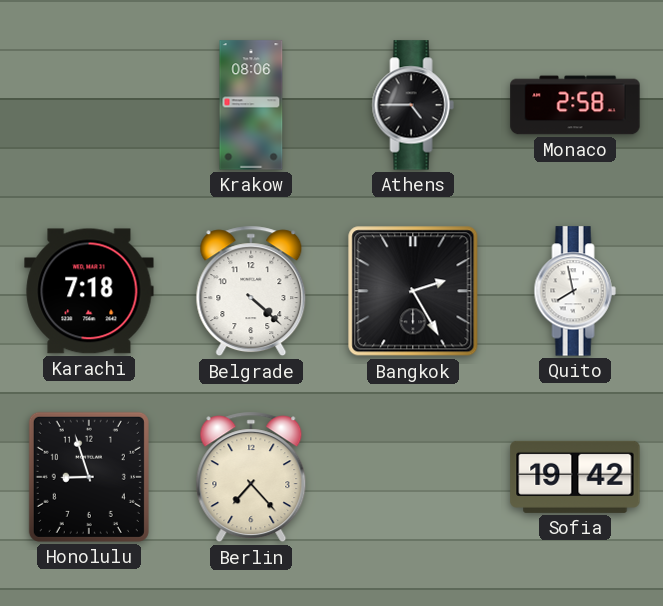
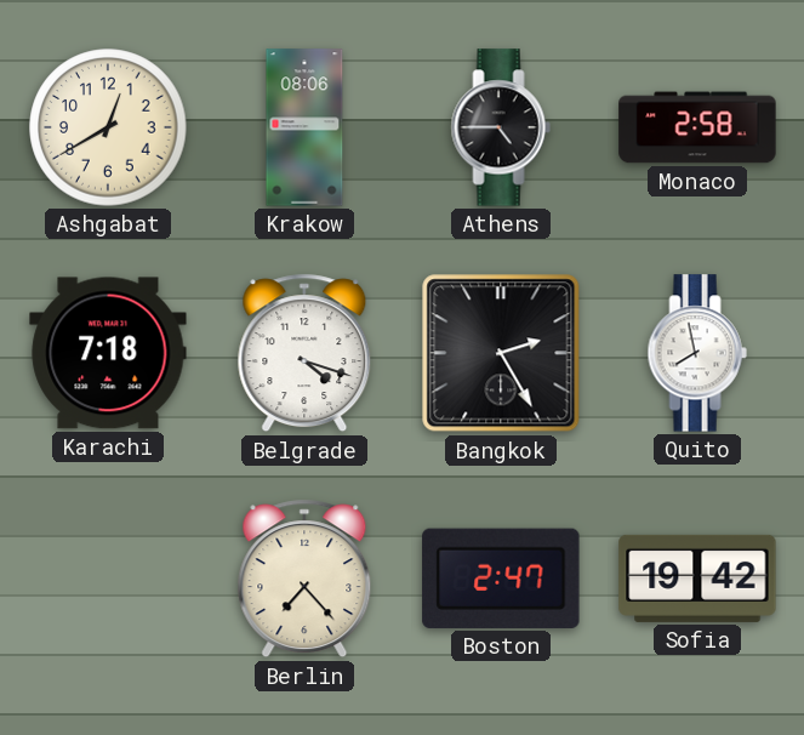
Ashgabat: none -> 12:40
Belgrade: 4:22 -> 4:18
Honolulu: 8:57 -> none
Boston: none -> 2:47
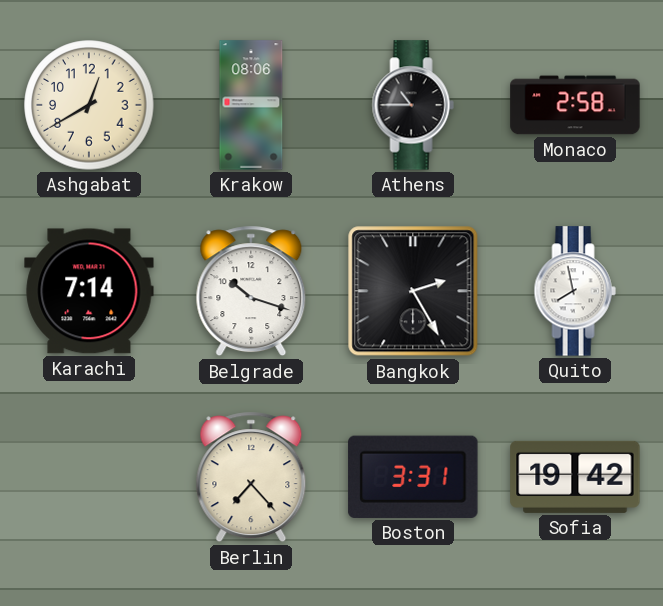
Athens: 4:45 -> 10:45
Karachi: 7:18 -> 7:14
Belgrade: 4:18 -> 10:18
Boston: 2:47 -> 3:31
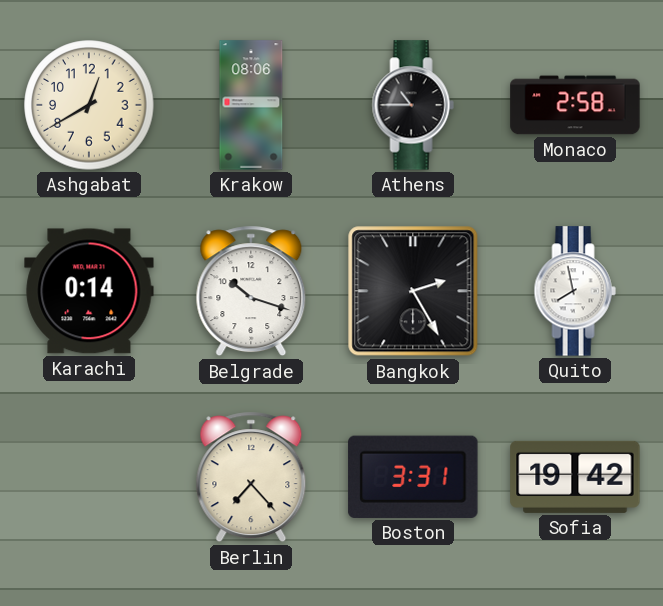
Karachi: 7:14 -> 0:14
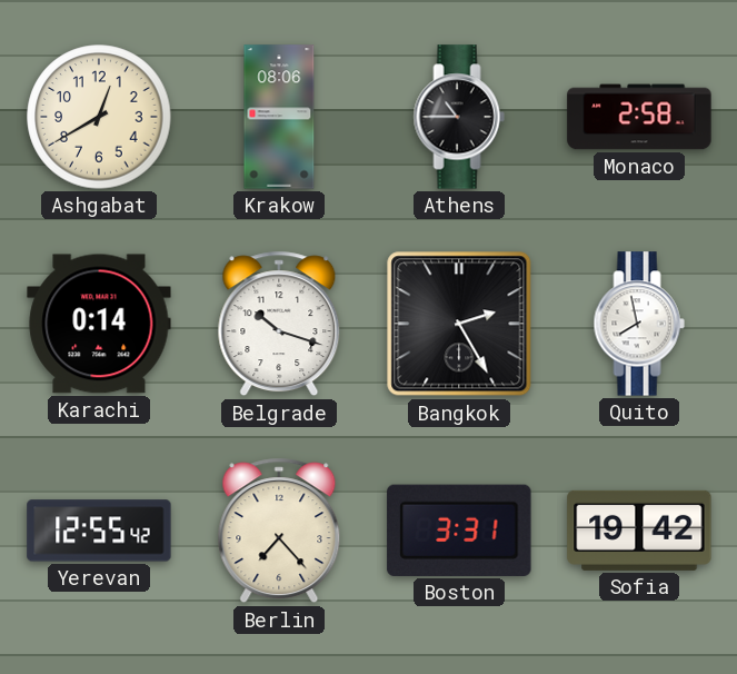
Yerevan: none -> 12:55
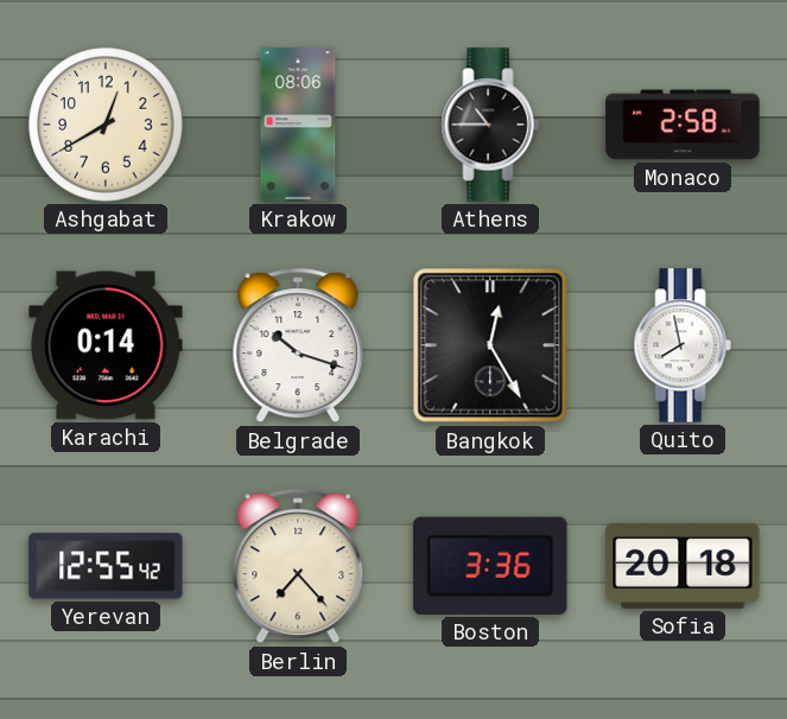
Bangkok: 2:25 -> 12:25
Boston: 3:31 -> 3:36
Sofia: 19:42 -> 20:18
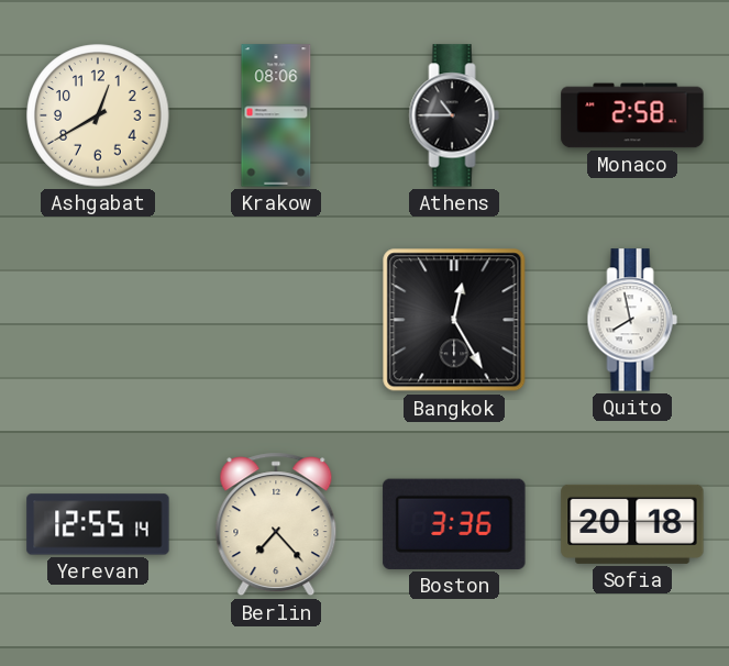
Karachi: 0:14 -> none
Belgrade: 10:18 -> none
Yerevan: 12:55:42 -> 12:55:14
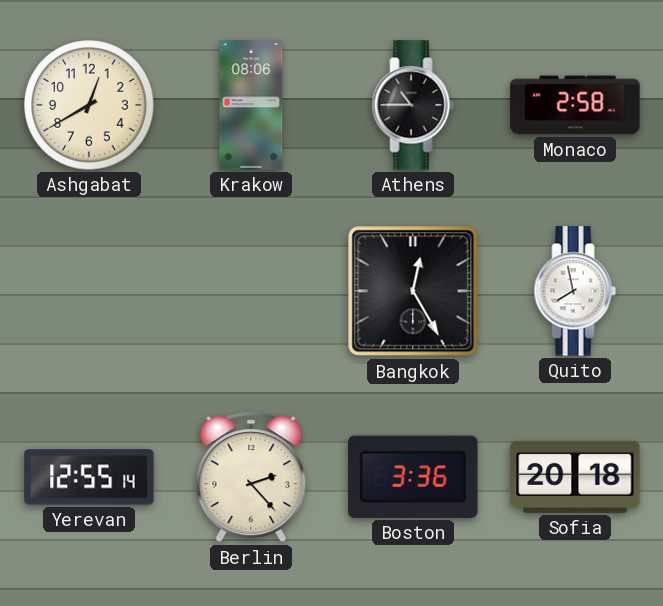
Berlin: 7:23 -> 2:23
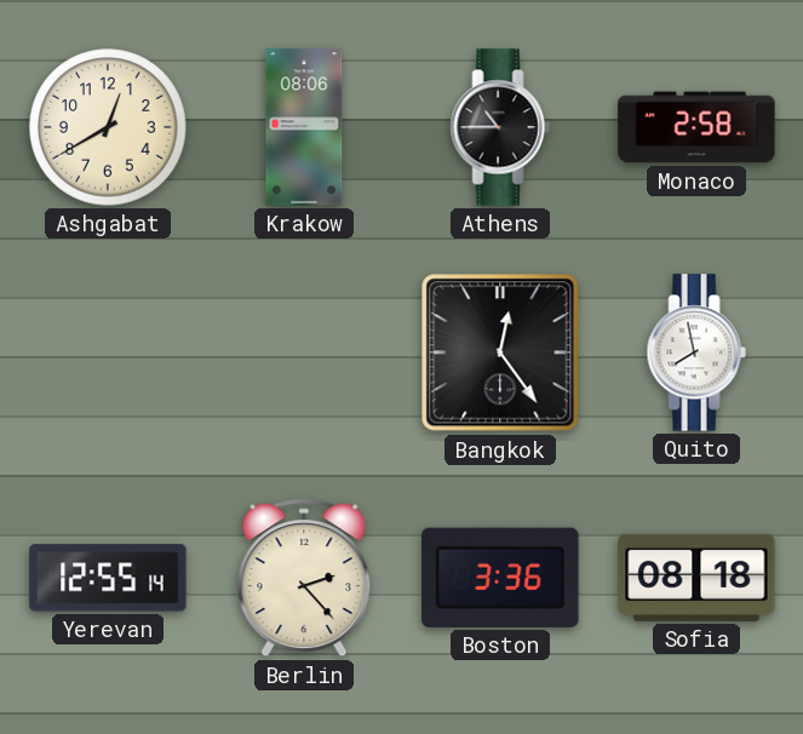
Bangkok: 12:25 -> 12:24
Sofia: 20:18 -> 08:18
